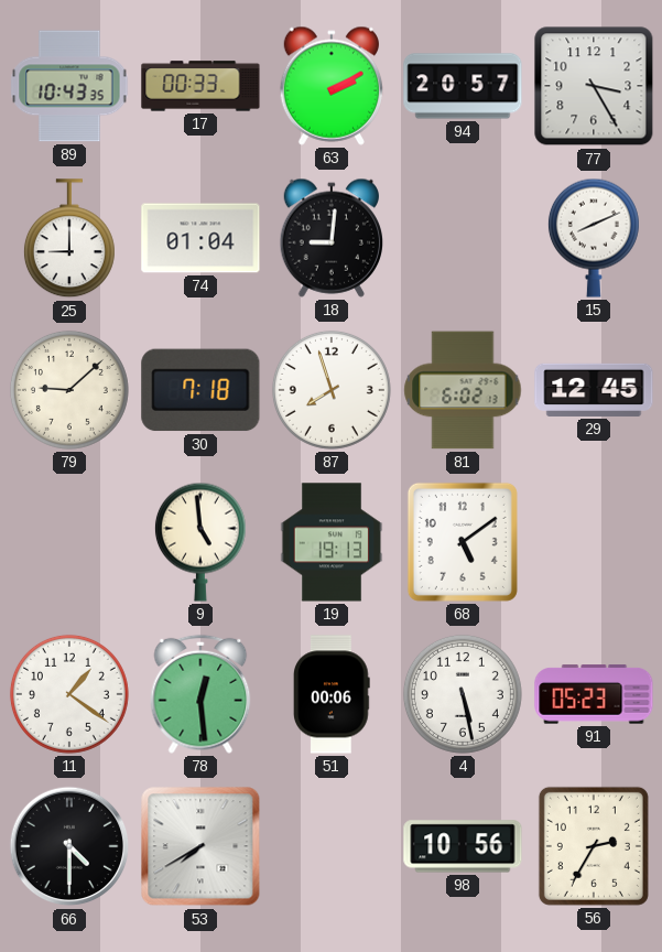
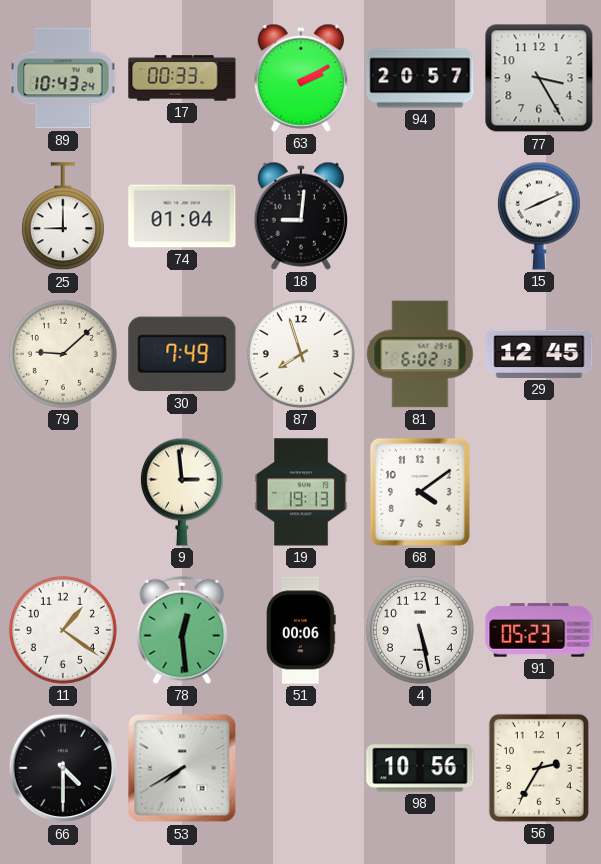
89: 10:43:35 -> 10:43:24
30: 7:18 -> 7:49
9: 4:59 -> 2:59
68: 5:09 -> 4:09
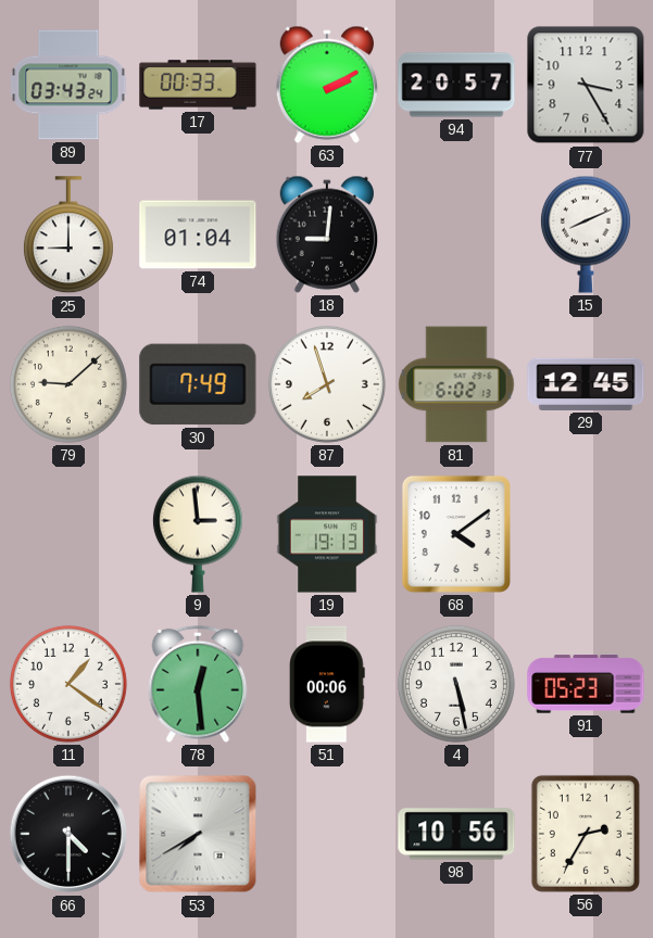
89: 10:43 -> 03:43
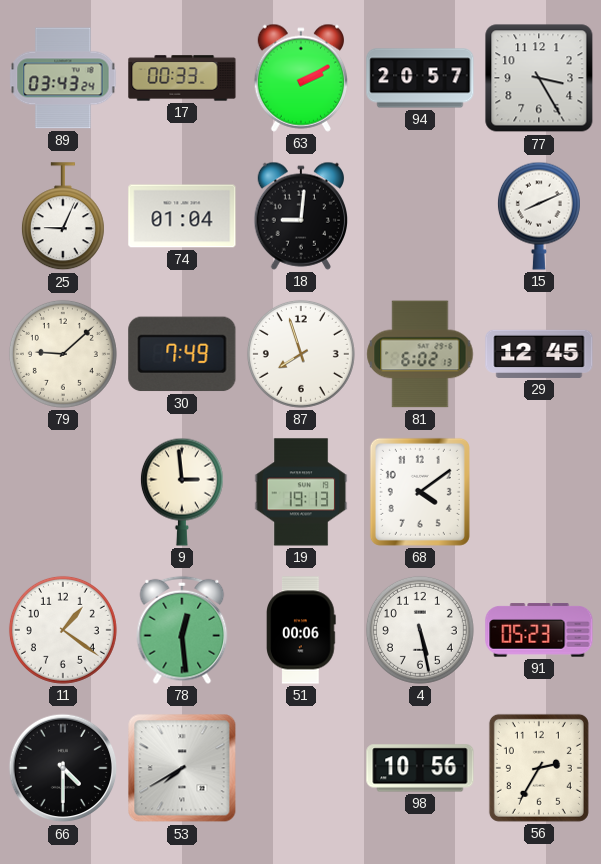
25: 9:00 -> 9:04
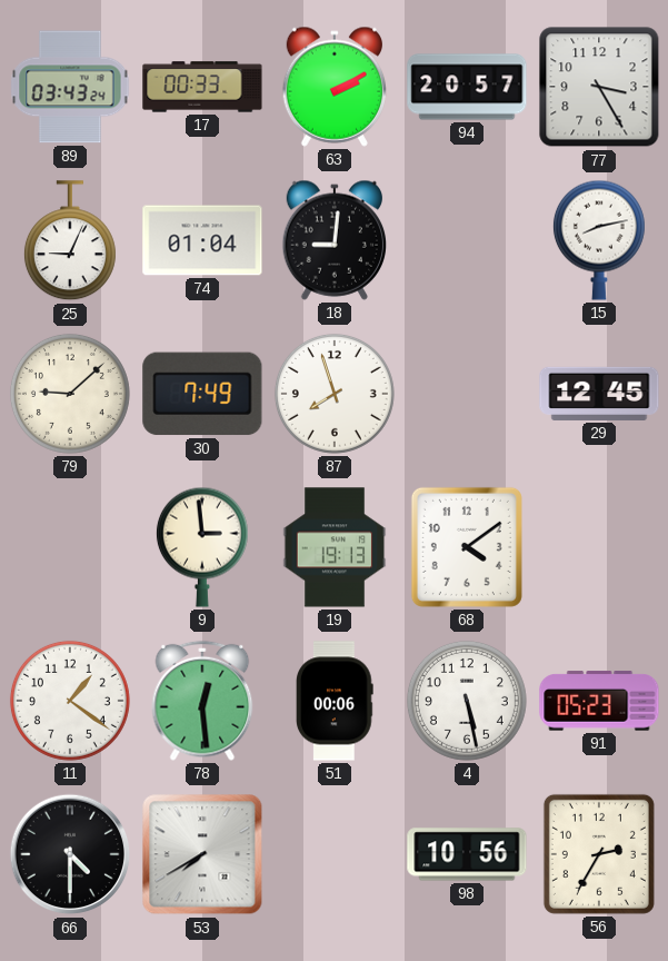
15: 8:11 -> 8:13
81: 6:02 -> none
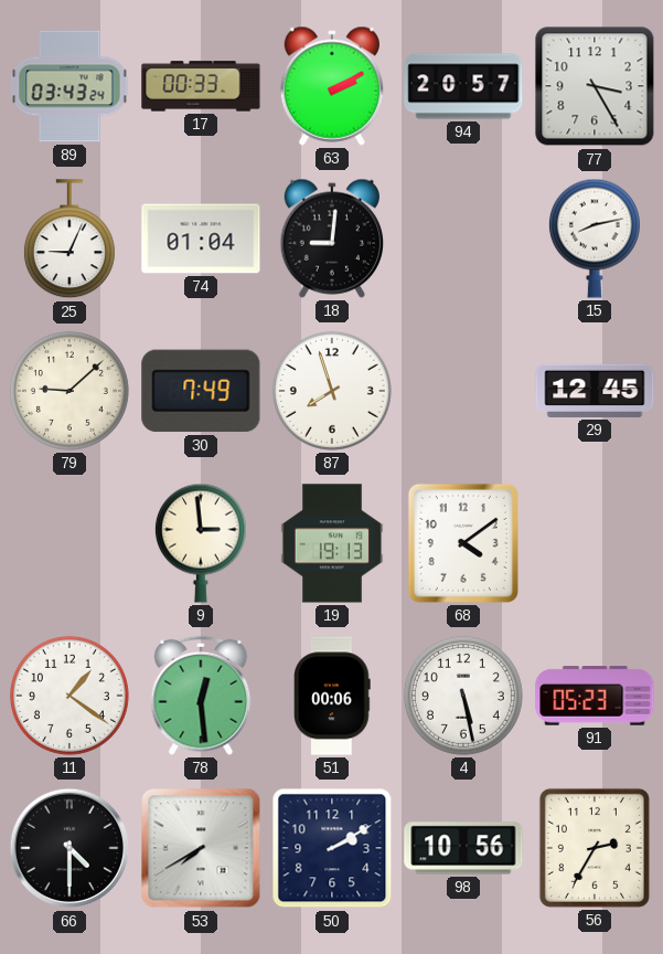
50: none -> 2:10
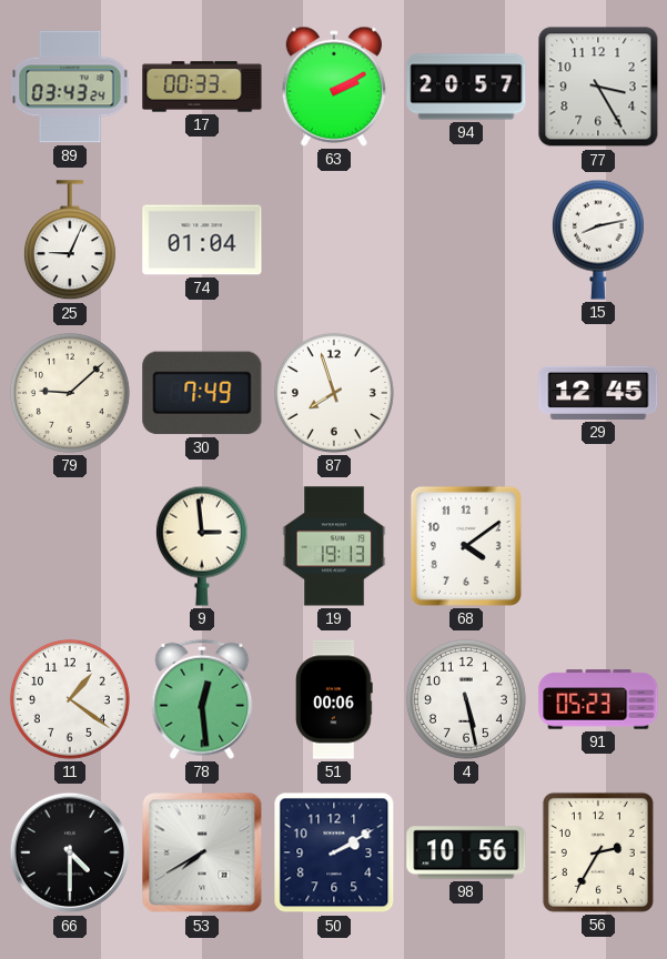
18: 9:01 -> none
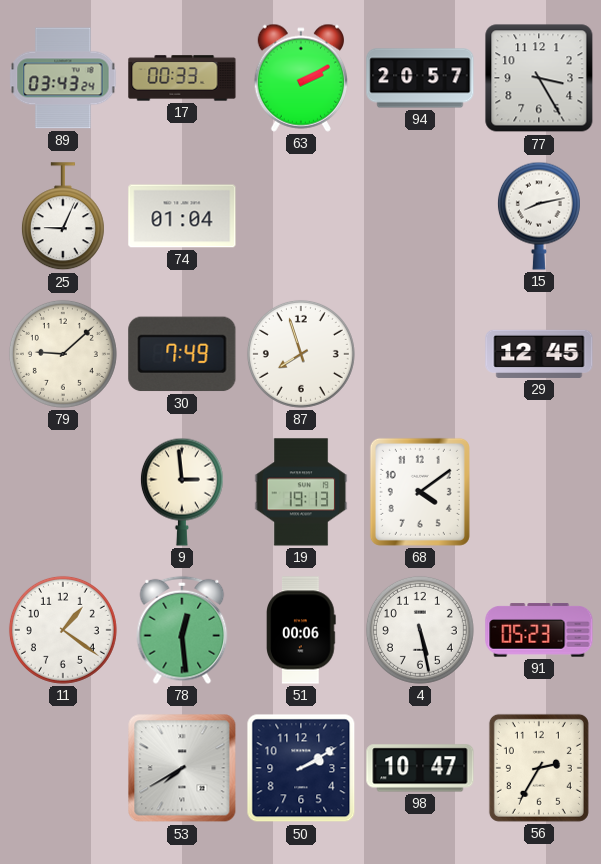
66: 4:30 -> none
98: 10:56 -> 10:47
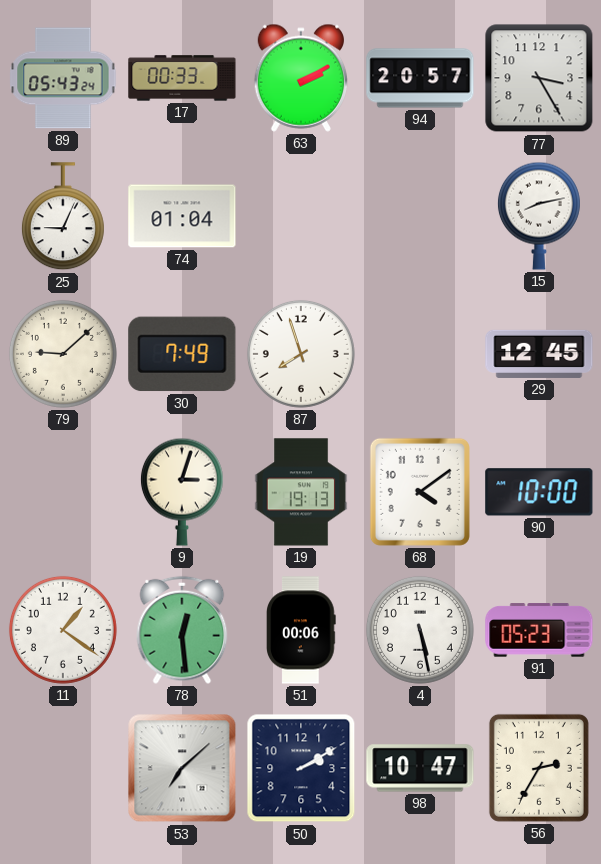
89: 03:43 -> 05:43
9: 2:59 -> 3:03
90: none -> 10:00
53: 7:40 -> 7:08
